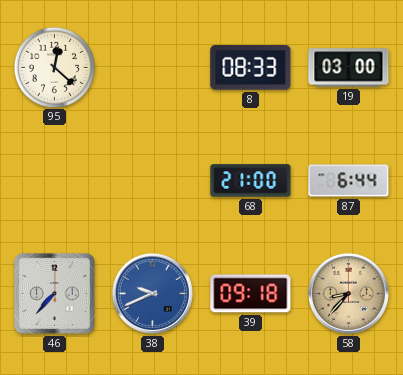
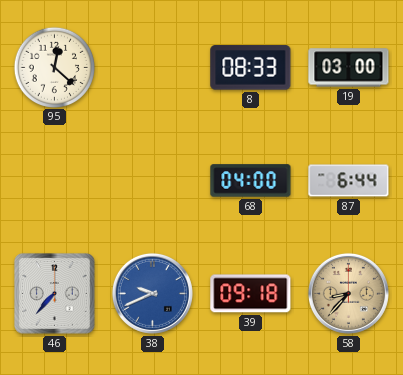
68: 21:00 -> 04:00
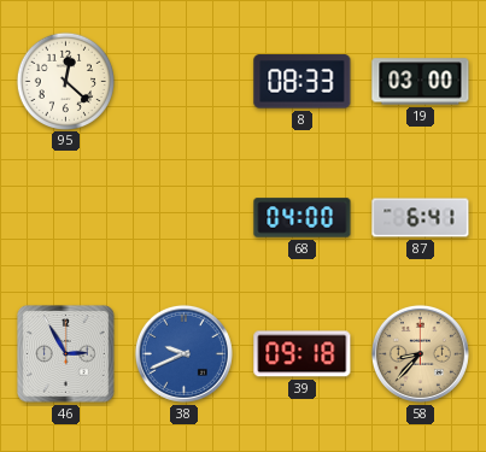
87: 6:44 -> 6:41
46: 7:37 -> 2:55
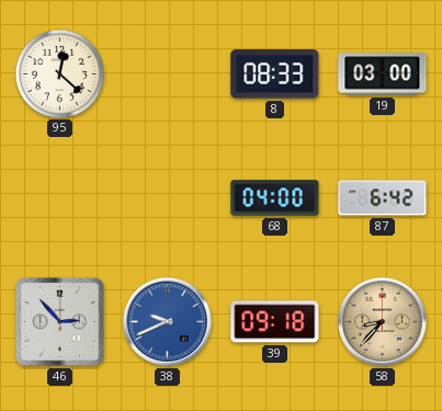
87: 6:41 -> 6:42
46: 2:55 -> 2:53
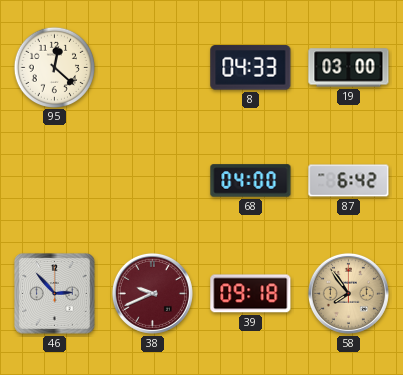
8: 08:33 -> 04:33
38 dial: blue -> burgundy
58: 8:37 -> 7:54
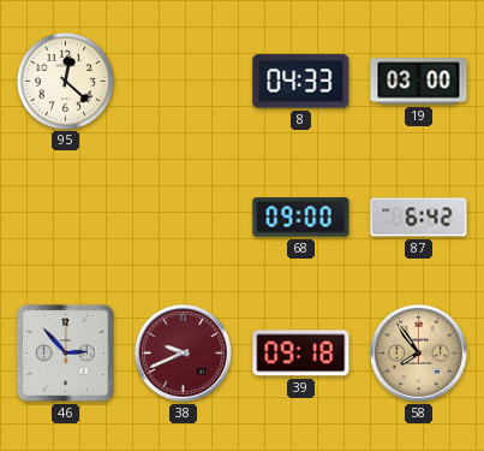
68: 04:00 -> 09:00
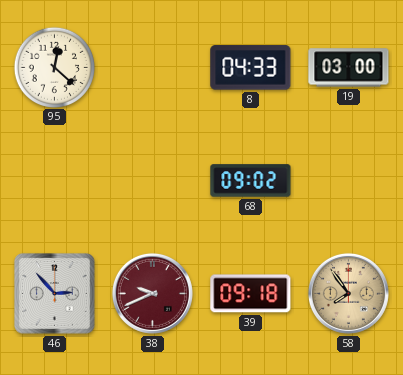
68: 09:00 -> 09:02
87: 6:42 -> none
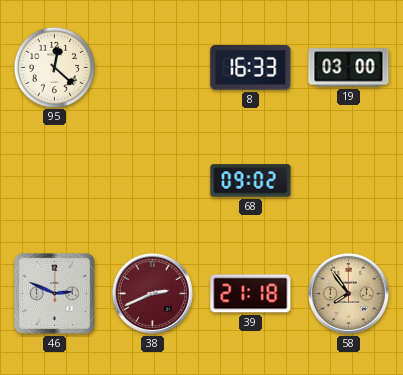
8: 04:33 -> 16:33
46: 2:53 -> 2:49
38: 9:41 -> 2:41
39: 09:18 -> 21:18
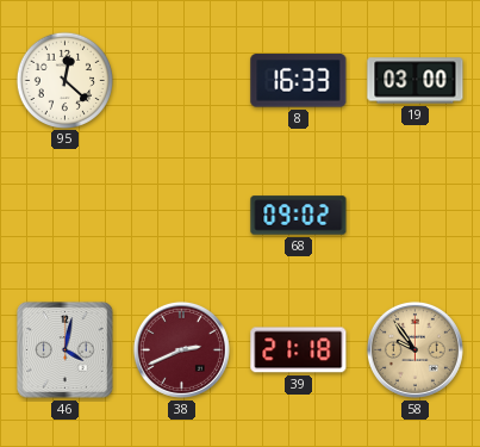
46: 2:49 -> 4:02
58: 7:54 -> 9:54
